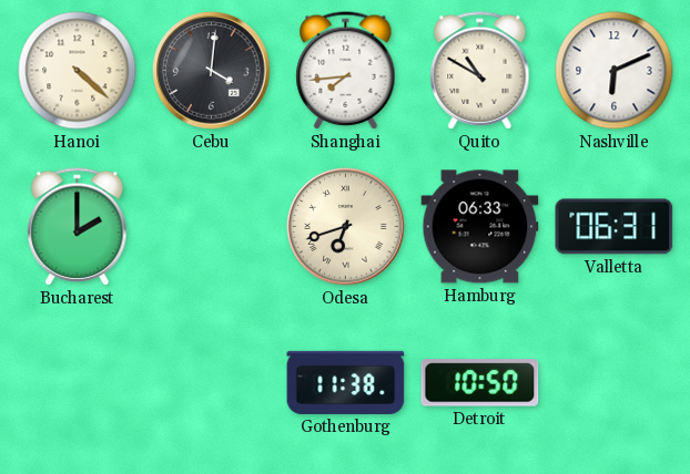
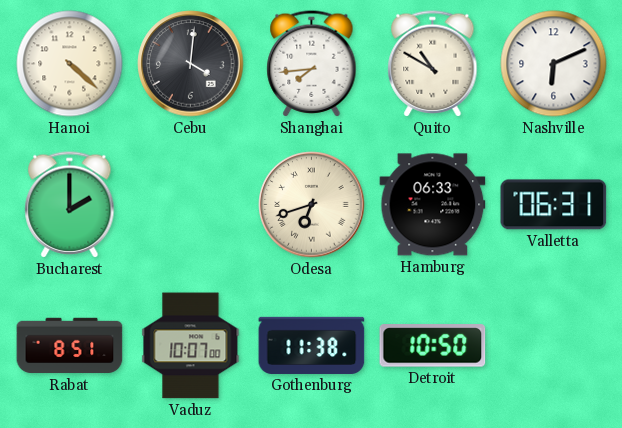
Rabat: none -> 8:51
Vaduz: none -> 10:07
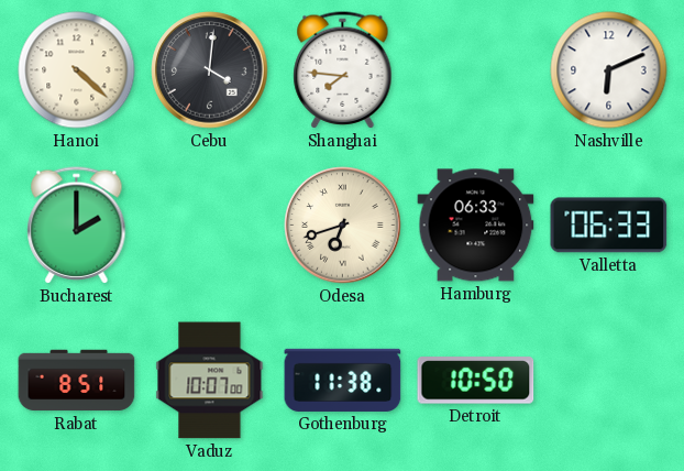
Shanghai: 7:44 -> 7:46
Quito: 10:50 -> none
Valletta: 06:31 -> 06:33
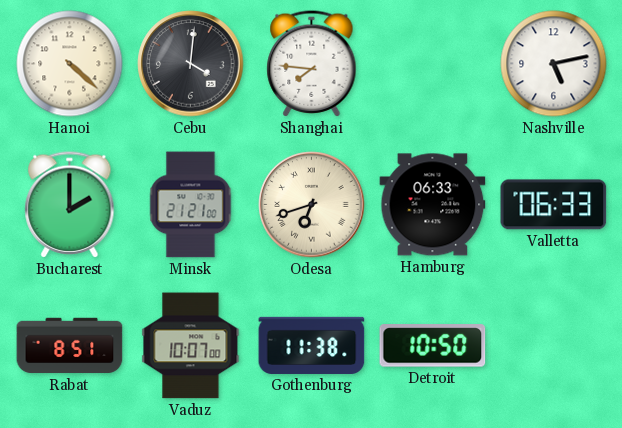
Nashville: 6:11 -> 5:13
Minsk: none -> 21:21
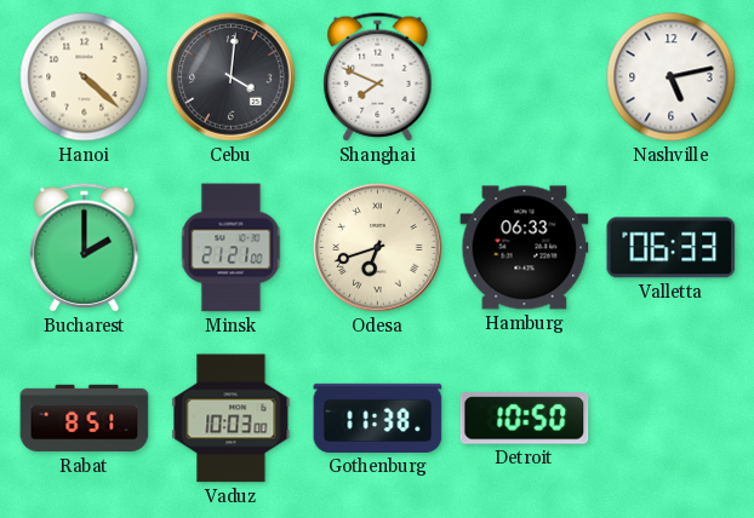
Shanghai: 7:46 -> 7:49
Vaduz: 10:07 -> 10:03
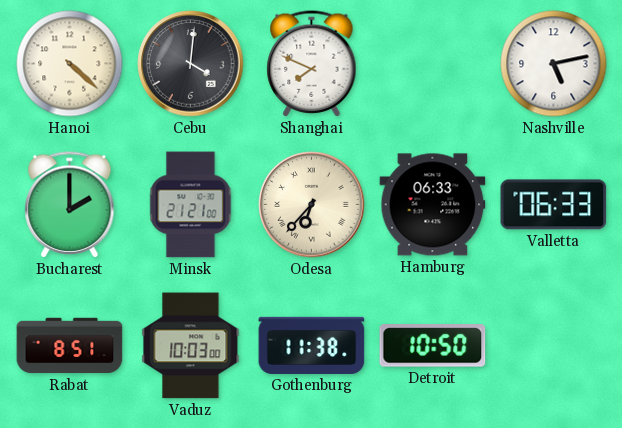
Odesa: 6:42 -> 6:37
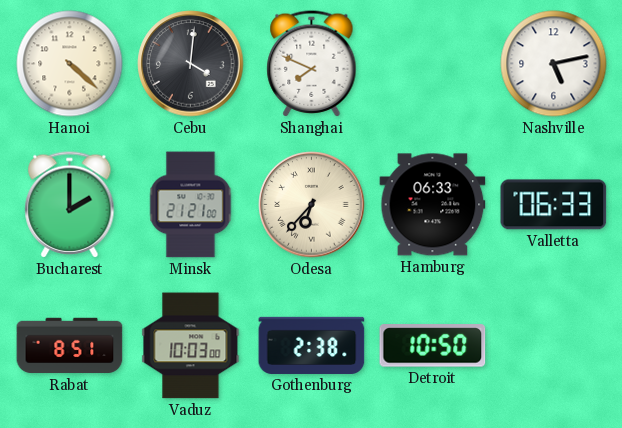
Gothenburg: 11:38 -> 2:38
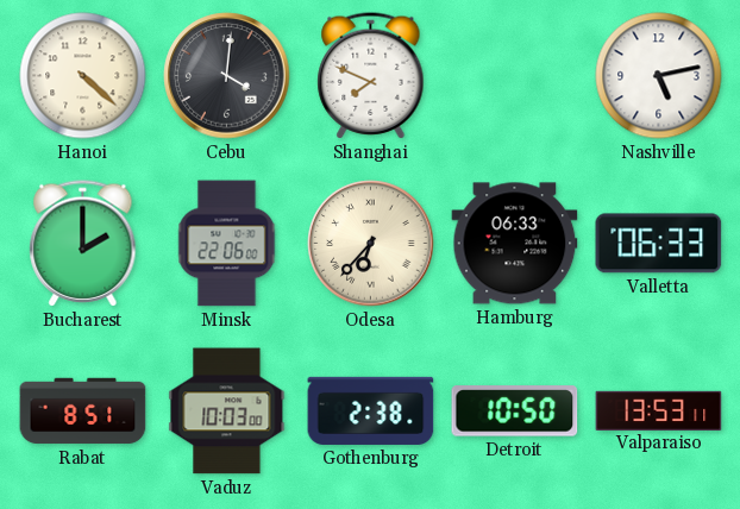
Minsk: 21:21 -> 22:06
Valparaiso: none -> 13:53
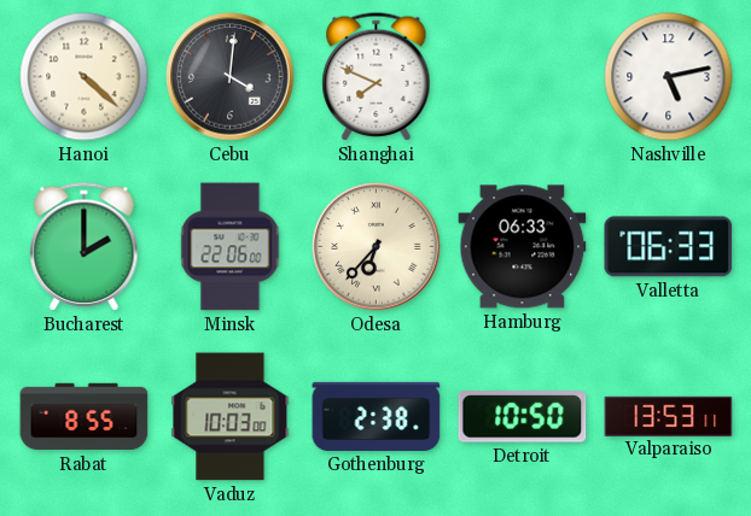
Rabat: 8:51 -> 8:55
